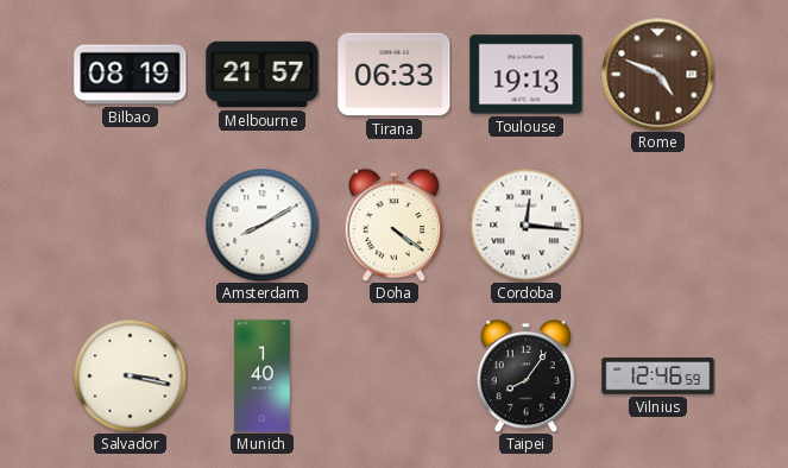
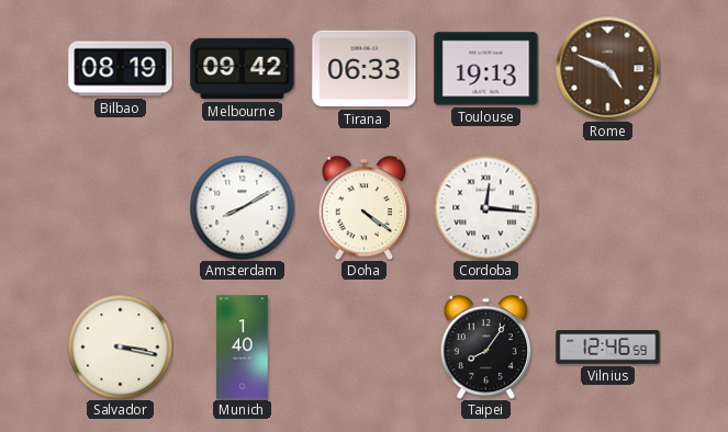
Melbourne: 21:57 -> 09:42
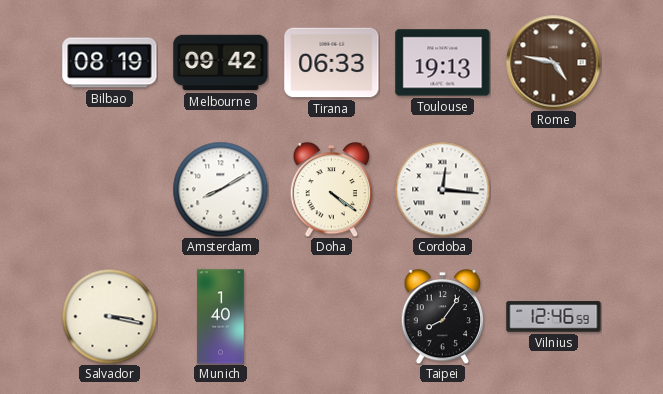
Rome: 4:49 -> 4:47
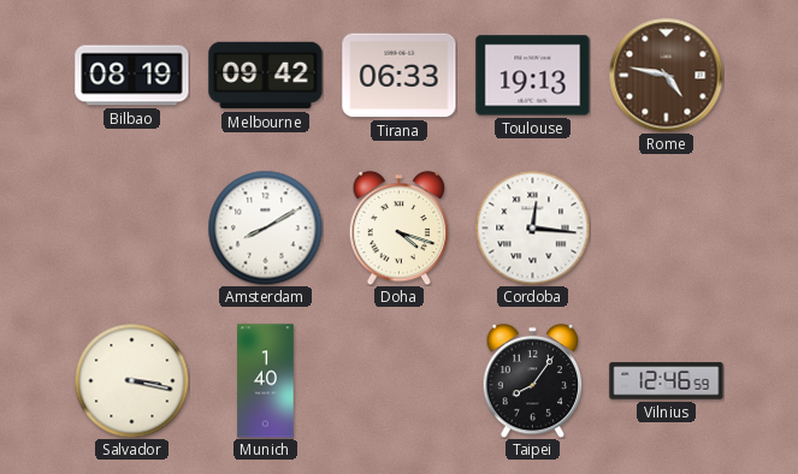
Doha: 4:21 -> 4:18
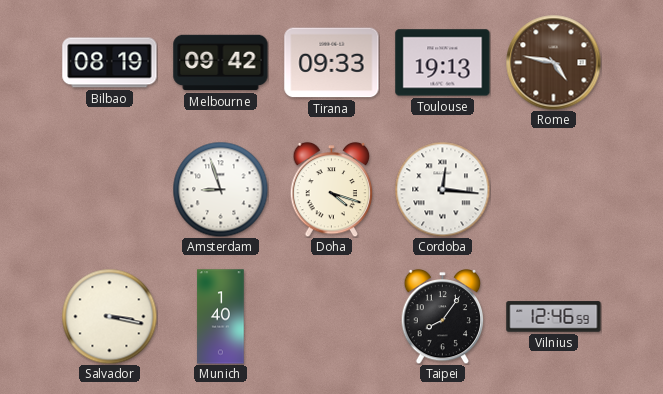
Tirana: 06:33 -> 09:33
Amsterdam: 8:10 -> 8:57
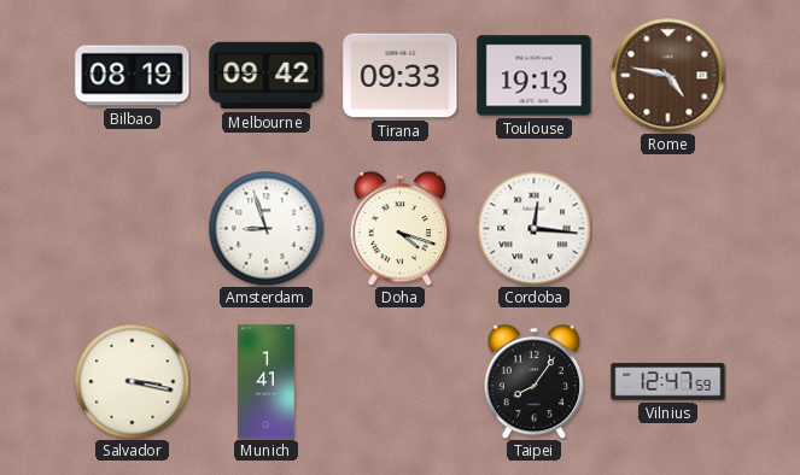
Munich: 1:40 -> 1:41
Vilnius: 12:46 -> 12:47
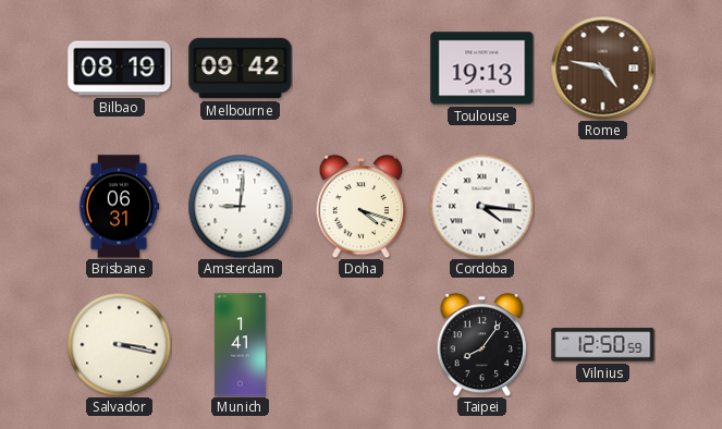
Tirana: 09:33 -> none
Brisbane: none -> 06:31
Amsterdam: 8:57 -> 9:01
Cordoba: 12:16 -> 4:16
Vilnius: 12:47 -> 12:50
